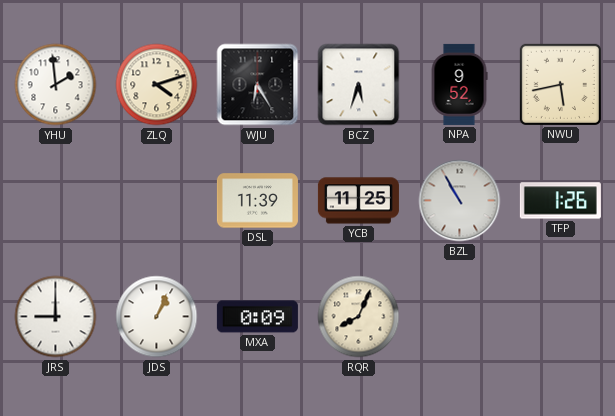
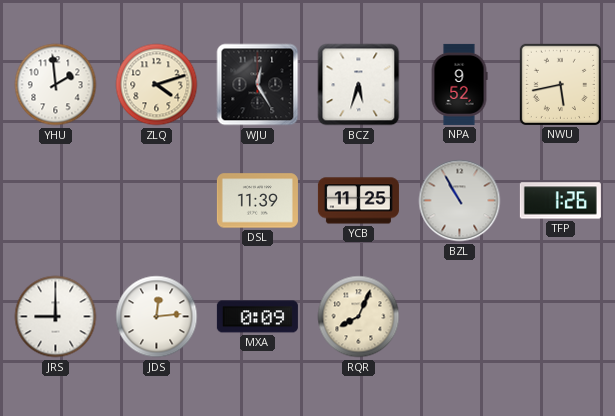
WJU: 6:25 -> 12:25
JDS: 1:04 -> 12:14
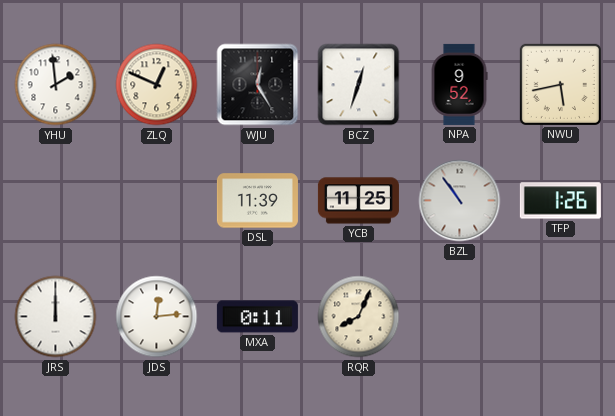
ZLQ: 4:12 -> 12:49
BCZ: 5:33 -> 12:33
BZL: 10:55 -> 10:54
JRS: 9:00 -> 12:00
MXA: 0:09 -> 0:11
